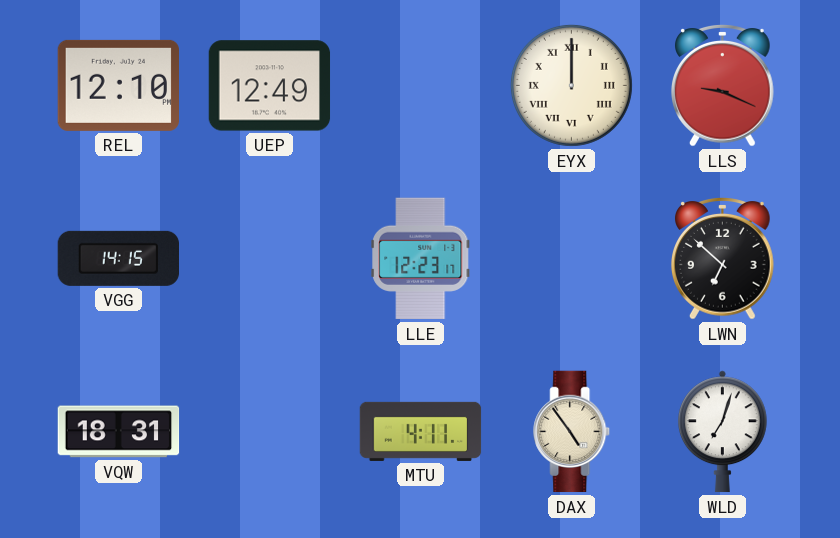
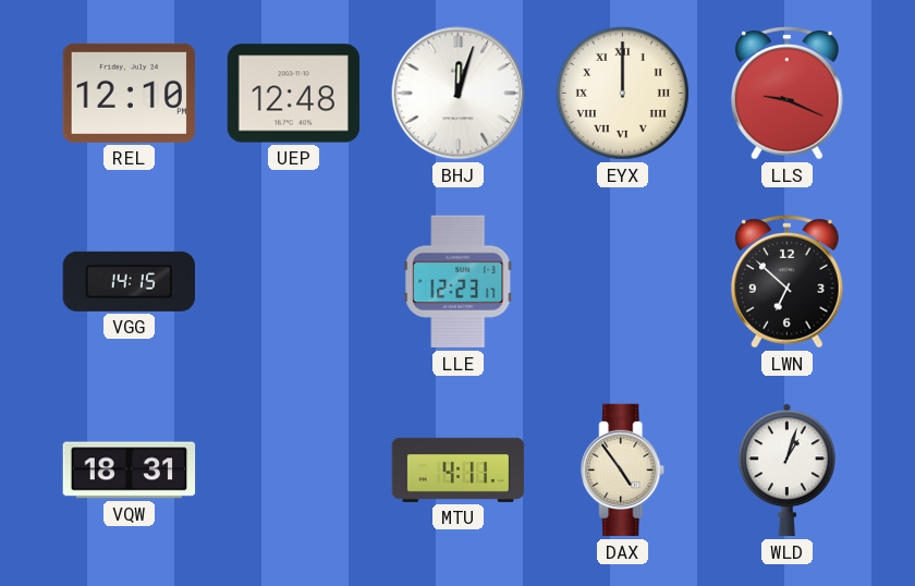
UEP: 12:49 -> 12:48
BHJ: none -> 12:03
WLD: 7:03 -> 1:03
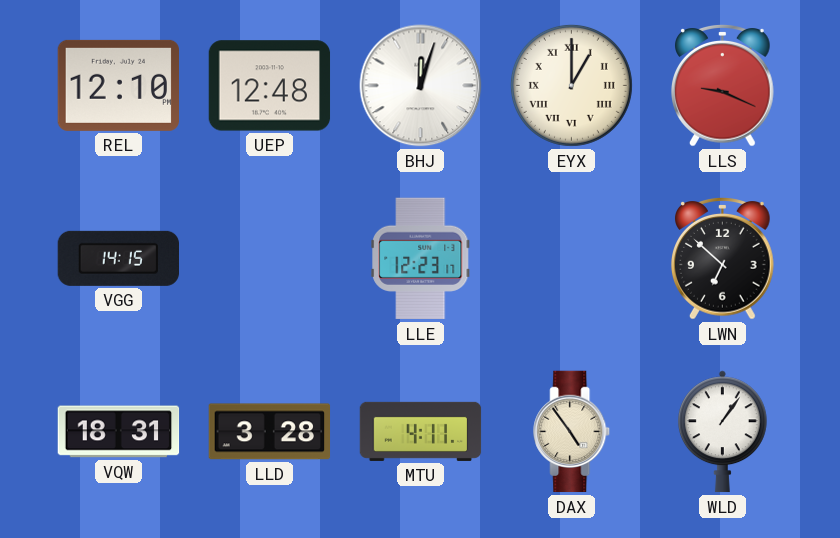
EYX: 12:00 -> 1:00
LLD: none -> 3:28
WLD: 1:03 -> 1:06
